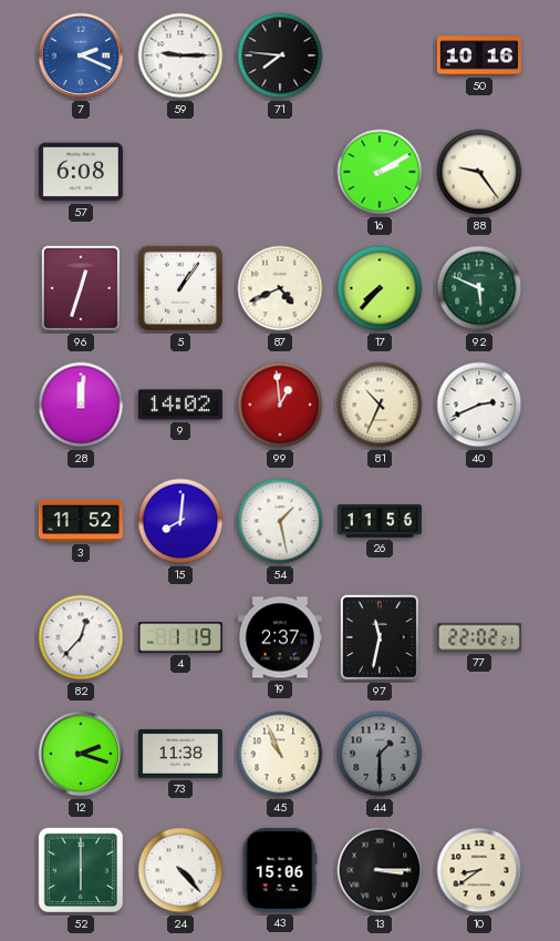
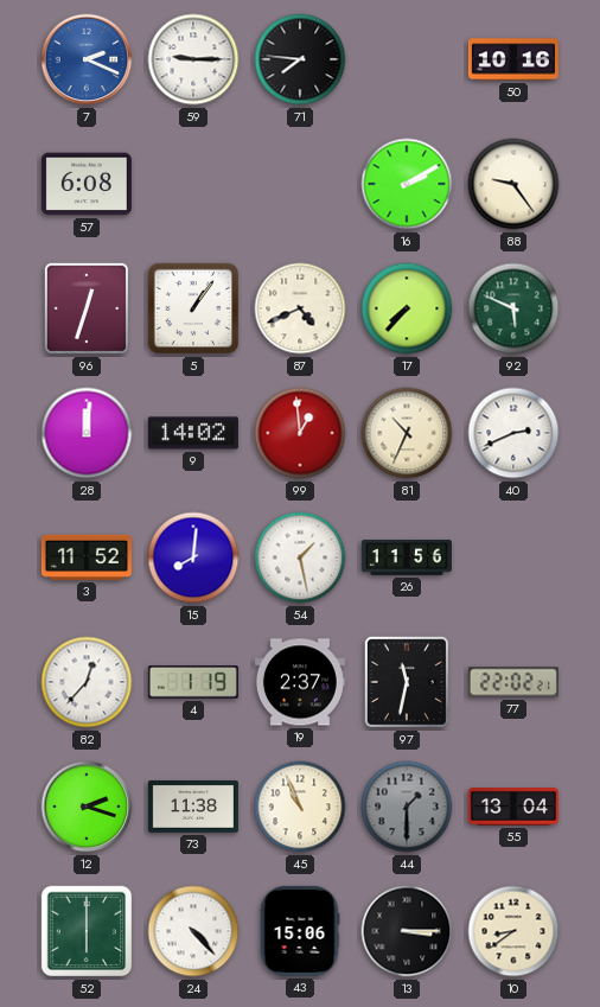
55: none -> 13:04
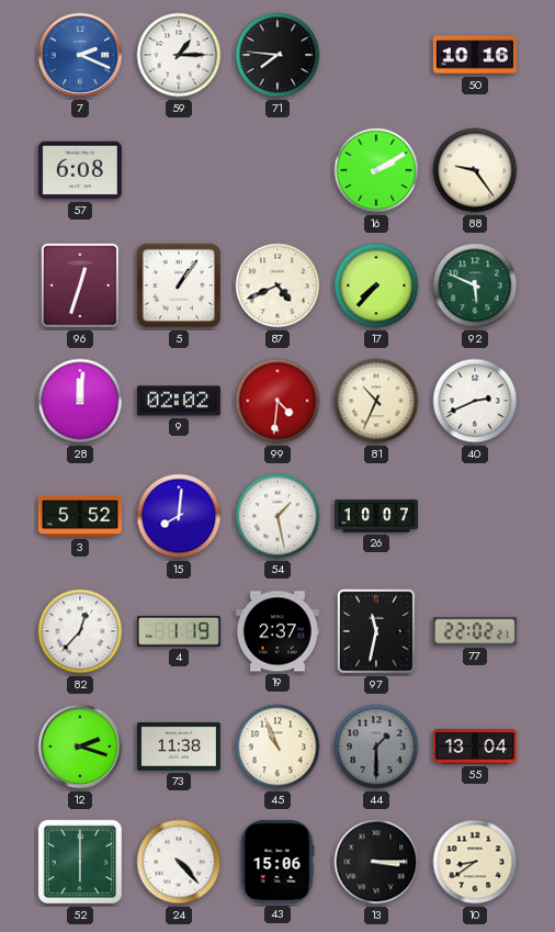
59: 9:15 -> 1:15
9: 14:02 -> 02:02
99: 12:59 -> 4:31
3: 11:52 -> 5:52
26: 11:56 -> 10:07
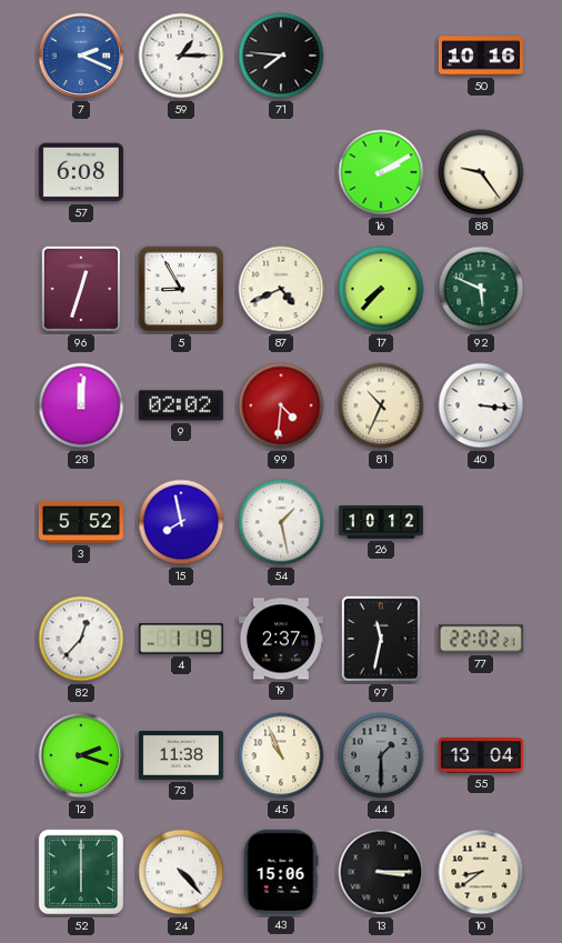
5: 1:06 -> 8:55
40: 2:41 -> 3:16
15: 8:01 -> 7:58
26: 10:07 -> 10:12
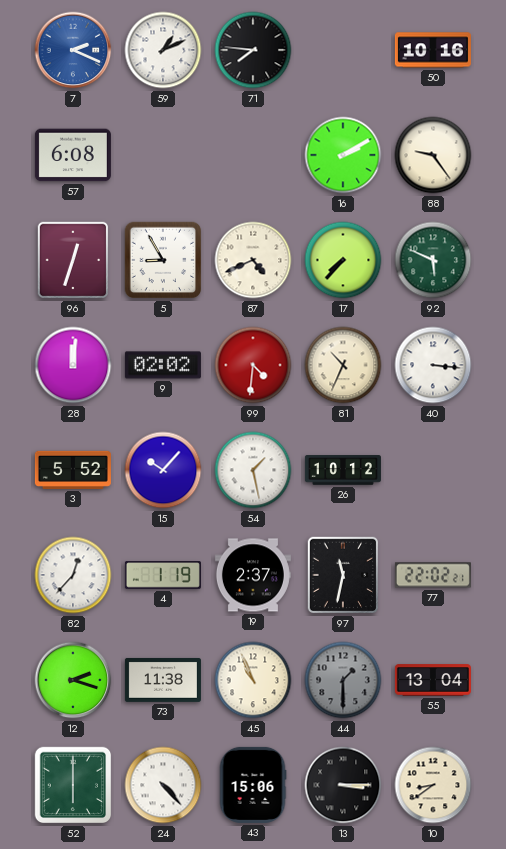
59: 1:15 -> 1:11
15: 7:58 -> 10:07
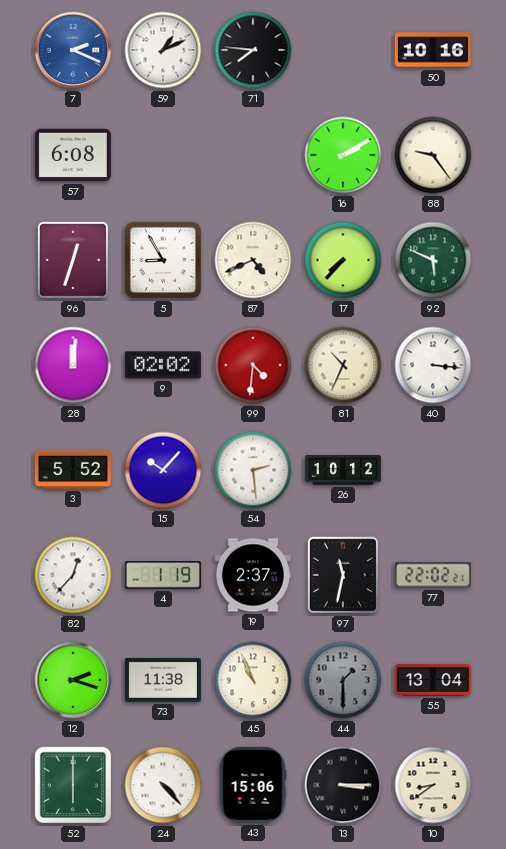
54: 1:28 -> 2:29
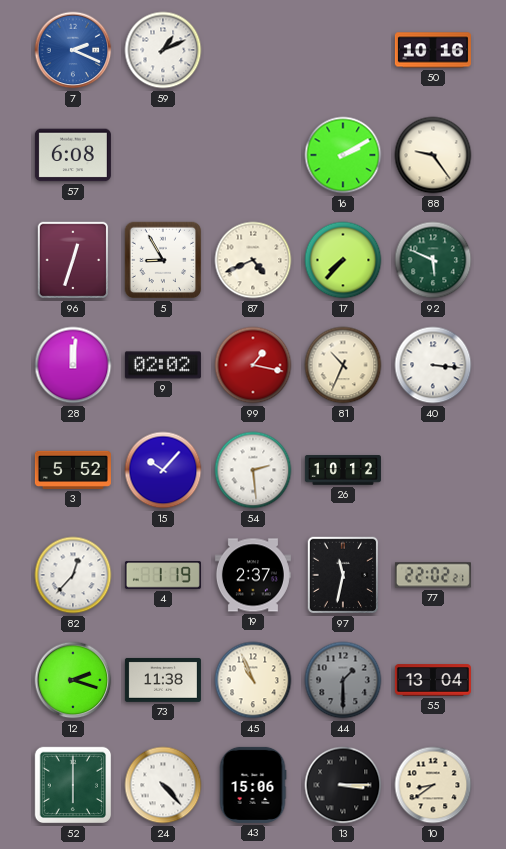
71: 7:46 -> none
99: 4:31 -> 1:17
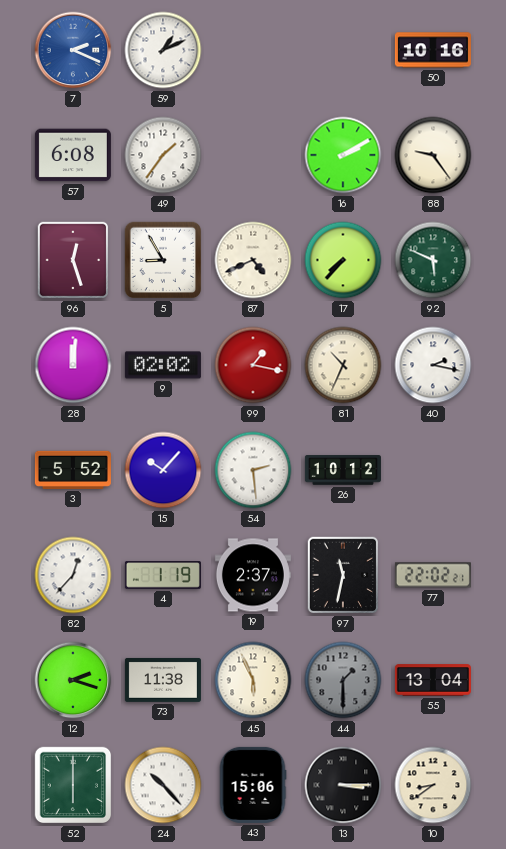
49: none -> 1:36
96: 12:33 -> 12:27
40: 3:16 -> 2:17
45: 10:56 -> 5:56
24: 4:23 -> 10:23
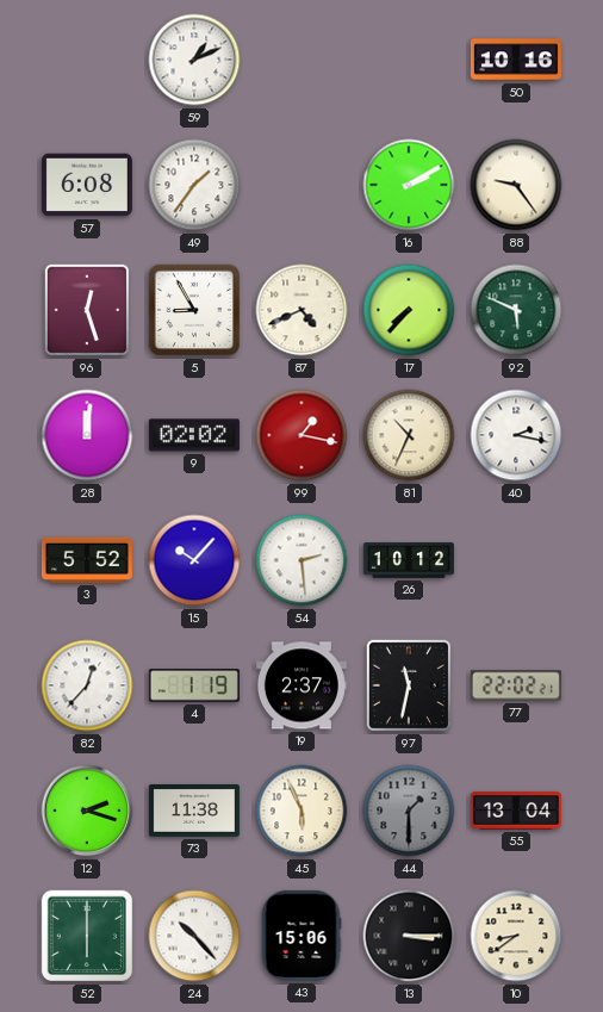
7: 2:19 -> none
